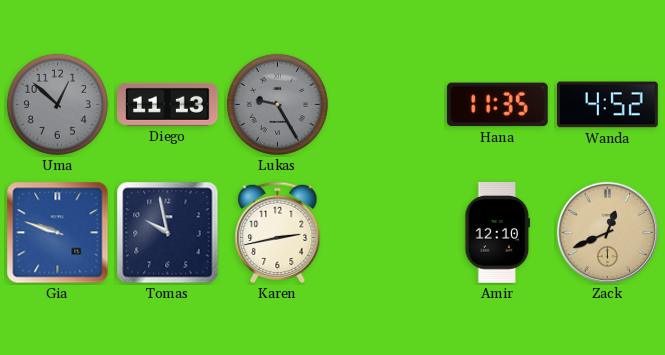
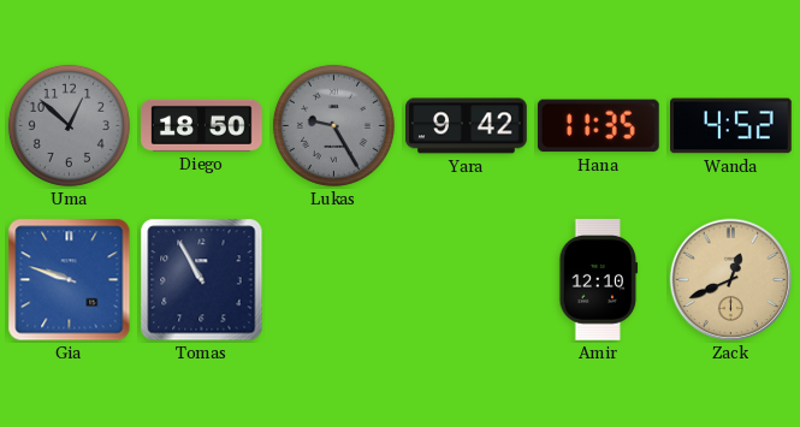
Diego: 11:13 -> 18:50
Yara: none -> 9:42
Tomas: 9:58 -> 10:55
Karen: 2:43 -> none
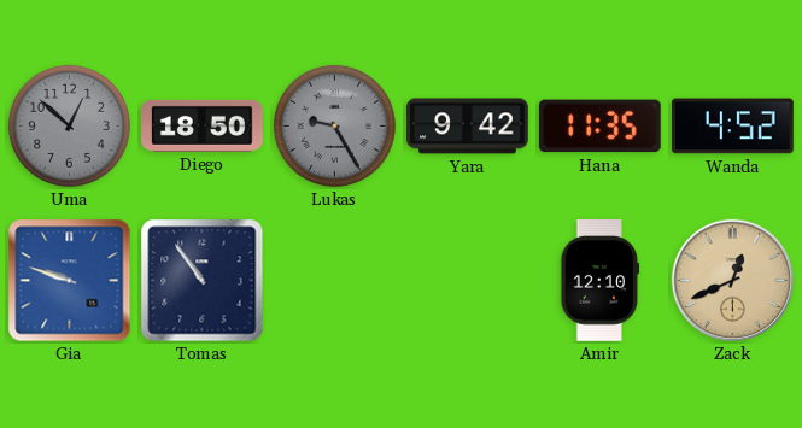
Tomas: 10:55 -> 10:54
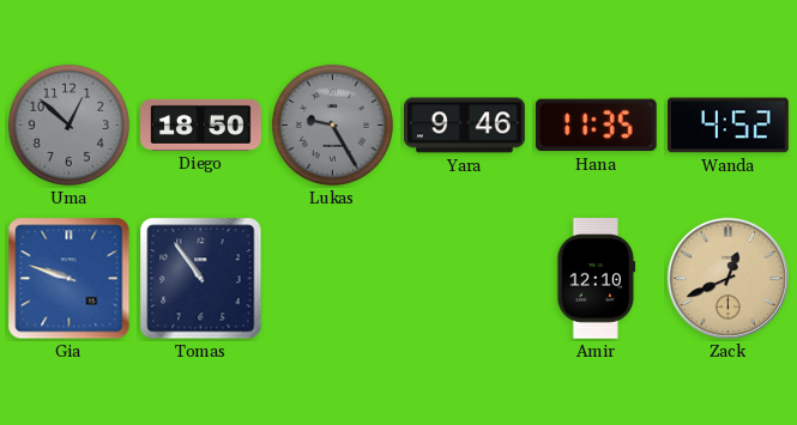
Yara: 9:42 -> 9:46
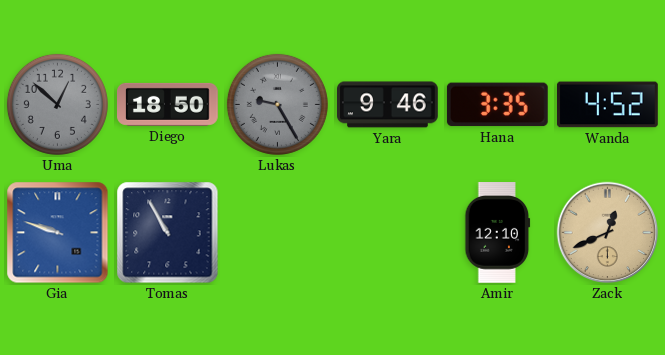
Hana: 11:35 -> 3:35
Tomas: 10:54 -> 10:55
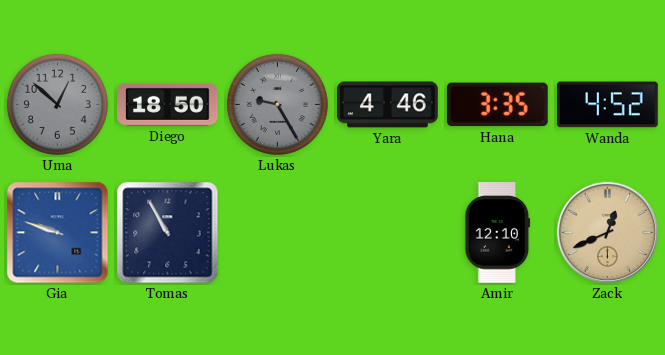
Yara: 9:46 -> 4:46
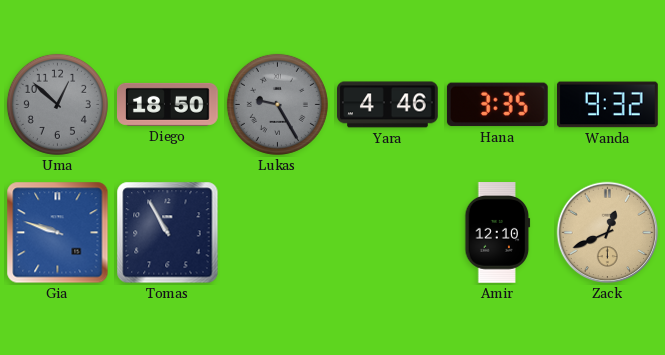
Wanda: 4:52 -> 9:32
